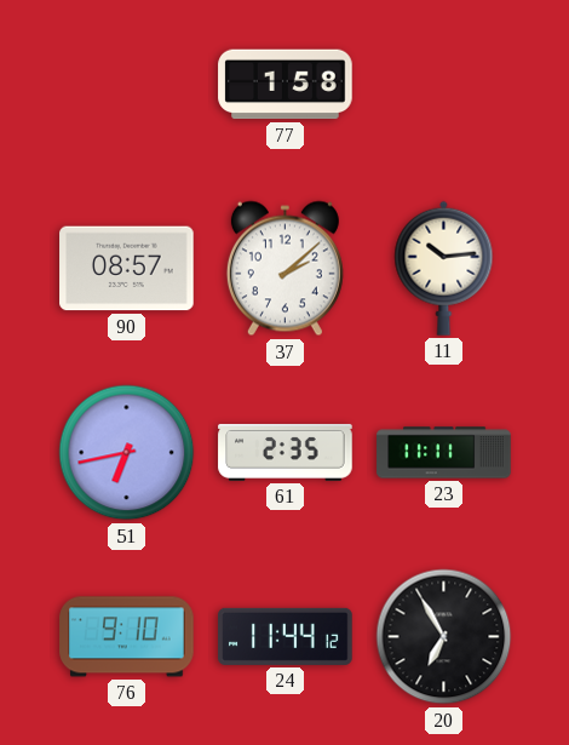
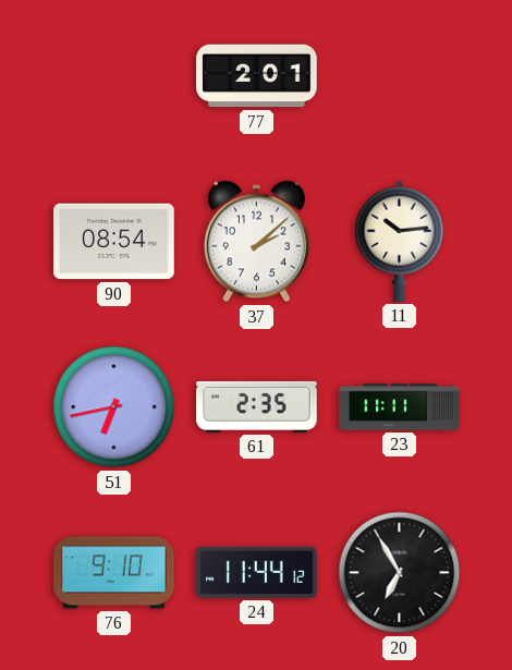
77: 1:58 -> 2:01
90: 08:57 -> 08:54
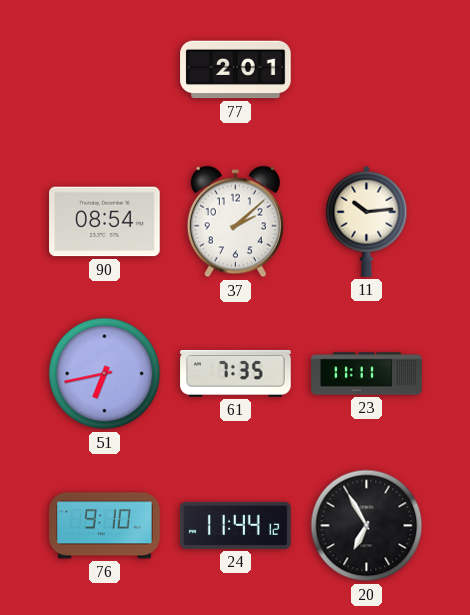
61: 2:35 -> 7:35
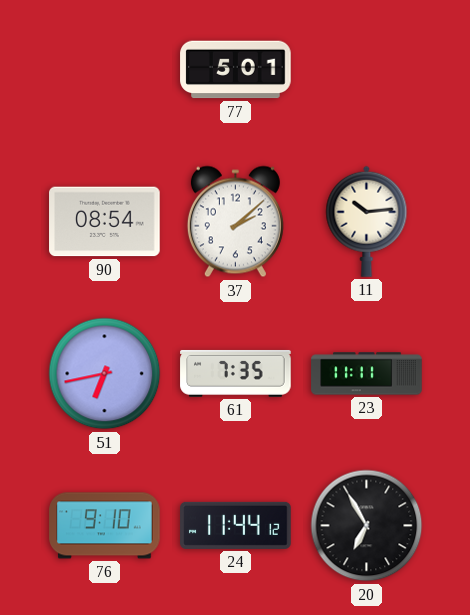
77: 2:01 -> 5:01
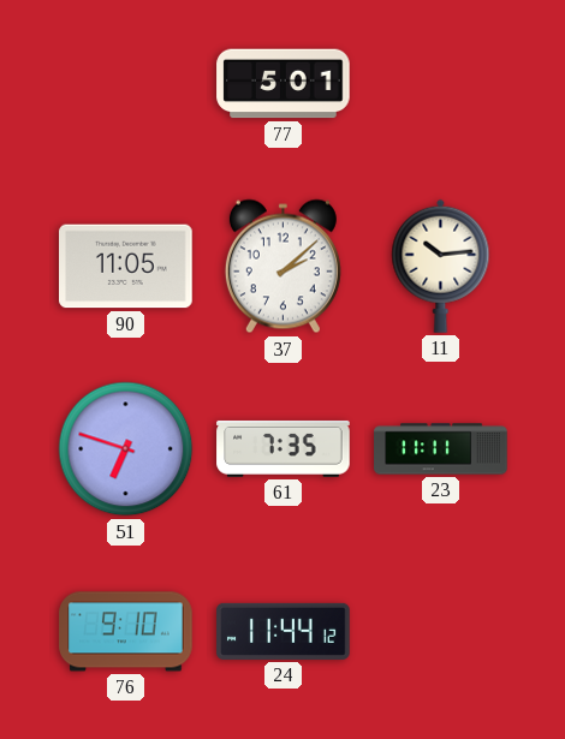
90: 08:54 -> 11:05
51: 6:43 -> 6:48
20: 6:55 -> none
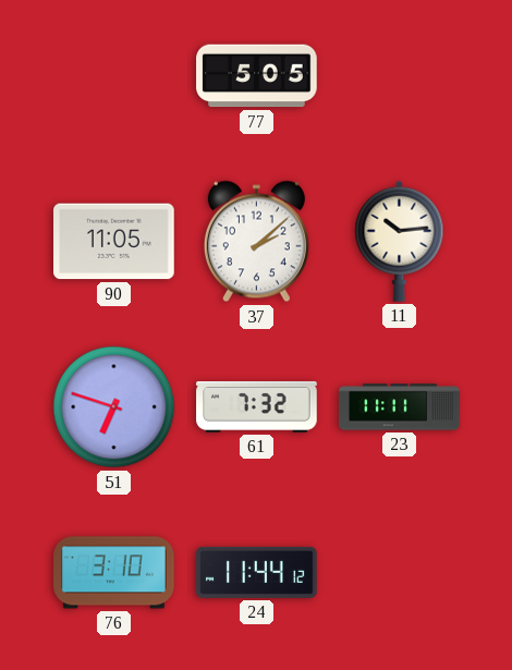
77: 5:01 -> 5:05
61: 7:35 -> 7:32
76: 9:10 -> 3:10
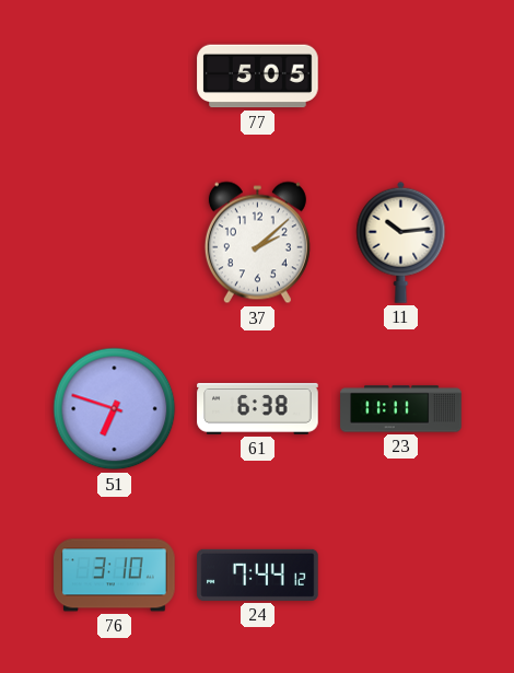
90: 11:05 -> none
61: 7:32 -> 6:38
24: 11:44 -> 7:44
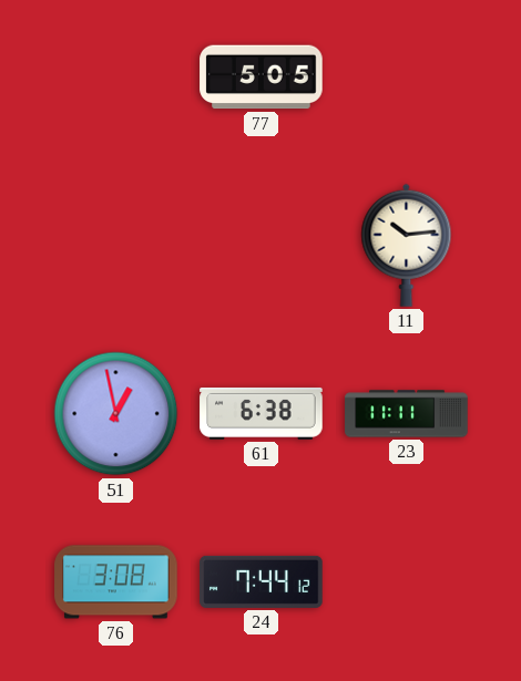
37: 2:08 -> none
51: 6:48 -> 12:58
76: 3:10 -> 3:08
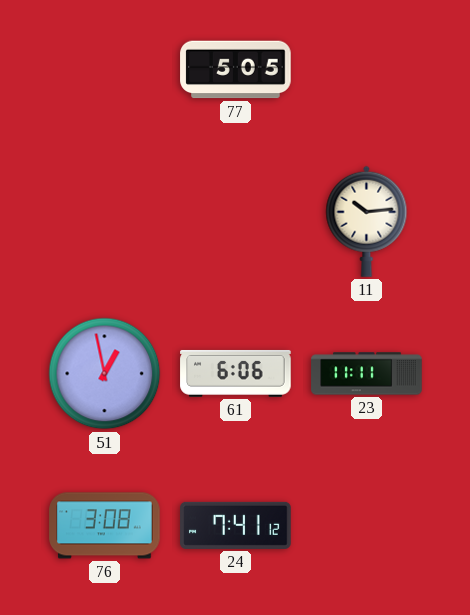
61: 6:38 -> 6:06
24: 7:44 -> 7:41
